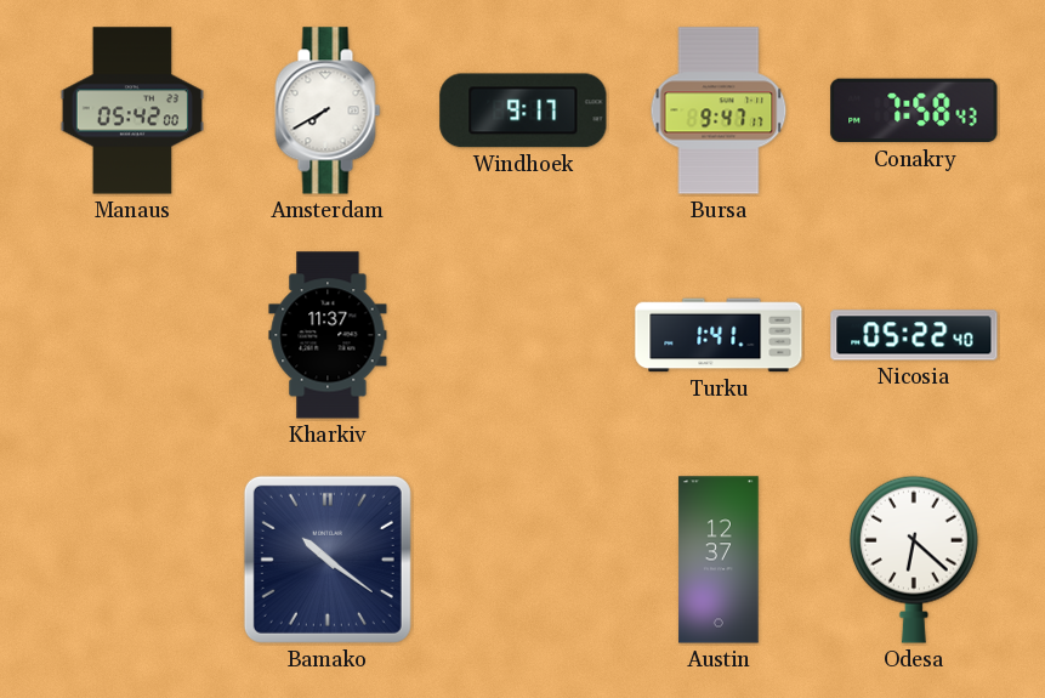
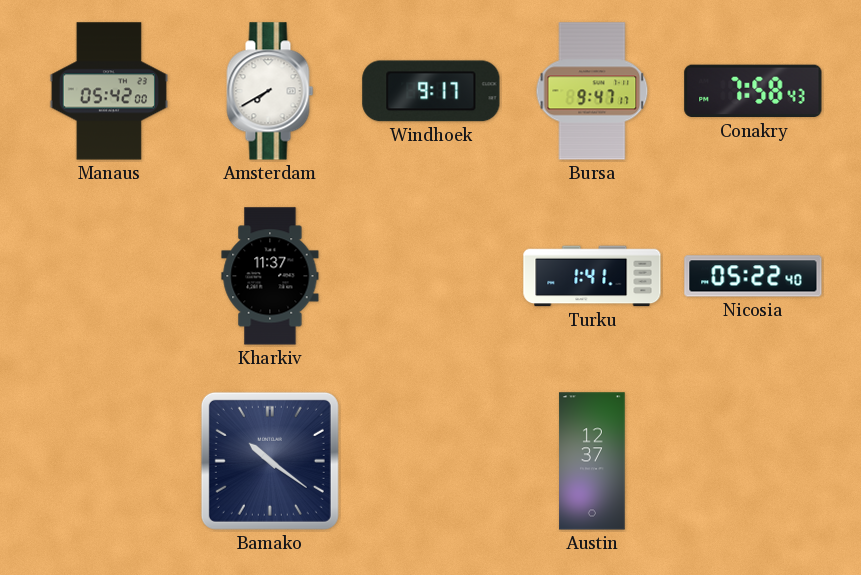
Odesa: 6:22 -> none
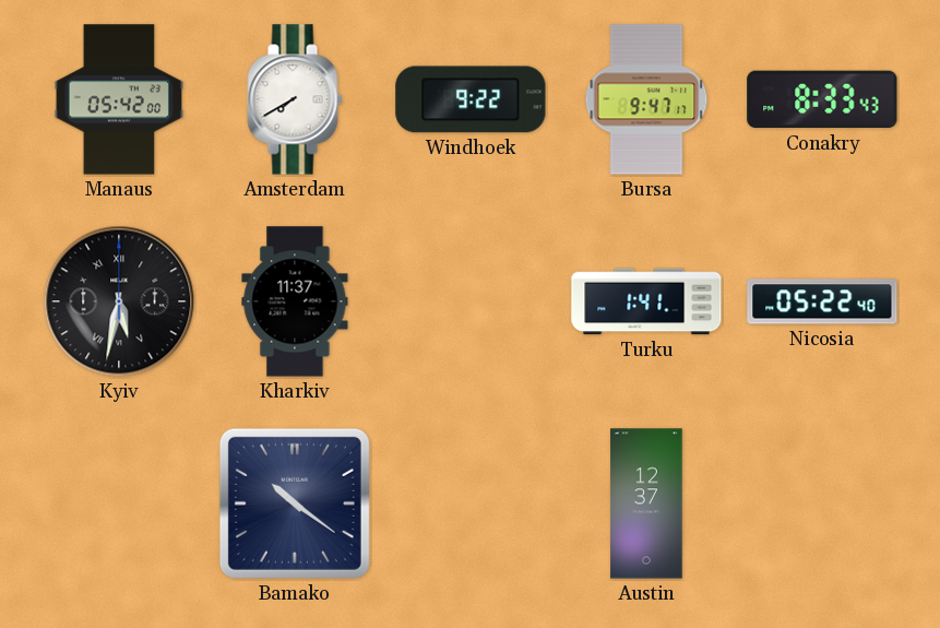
Windhoek: 9:17 -> 9:22
Conakry: 7:58 -> 8:33
Kyiv: none -> 5:32
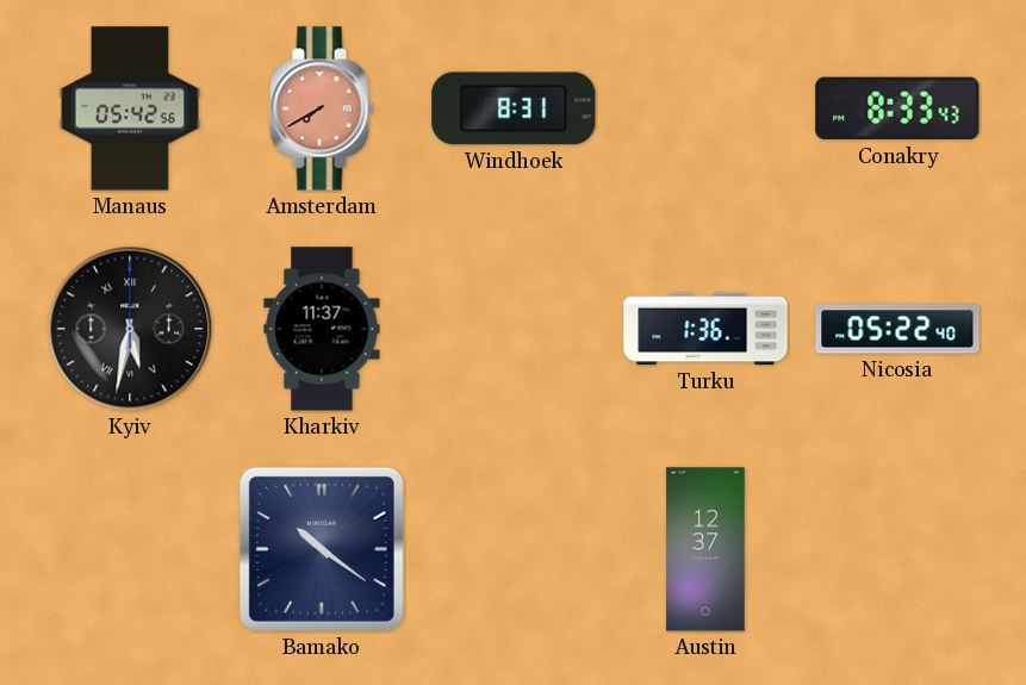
Manaus: 05:42:00 -> 05:42:56
Amsterdam dial: white -> salmon
Windhoek: 9:22 -> 8:31
Bursa: 9:47 -> none
Turku: 1:41 -> 1:36
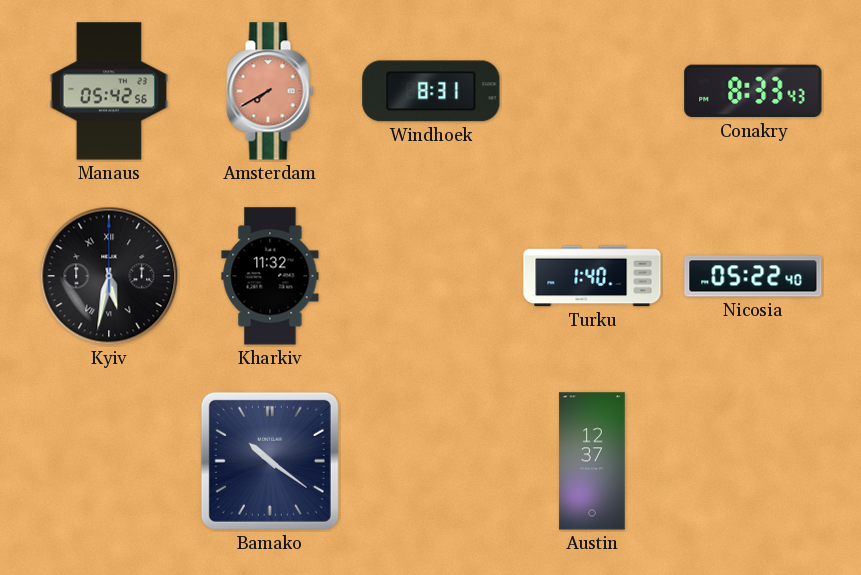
Kharkiv: 11:37 -> 11:32
Turku: 1:36 -> 1:40
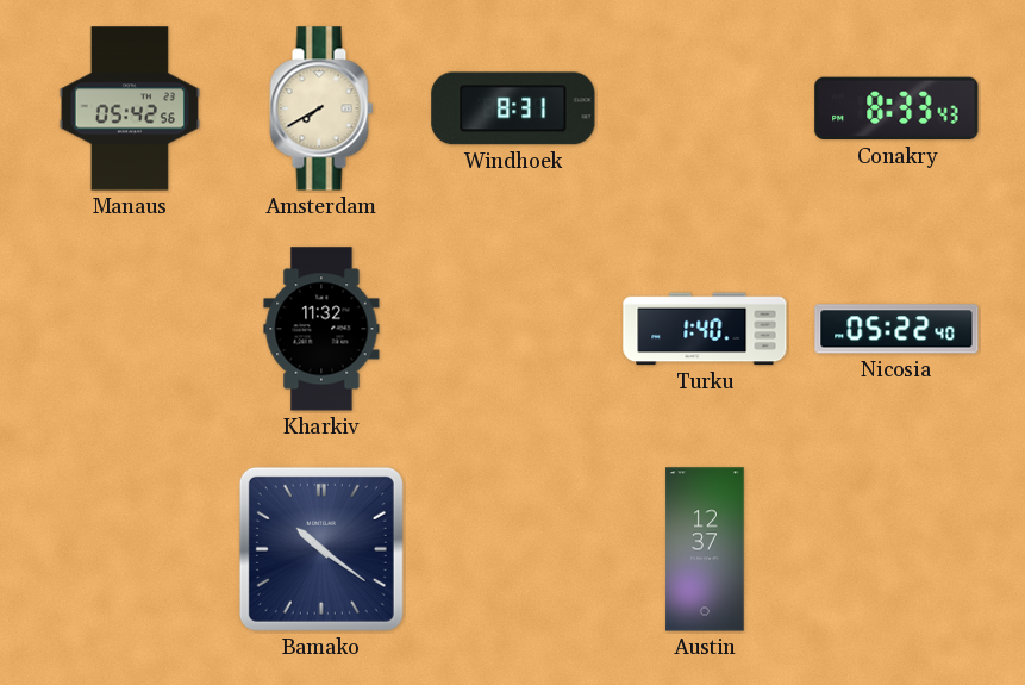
Amsterdam dial: salmon -> cream
Kyiv: 5:32 -> none
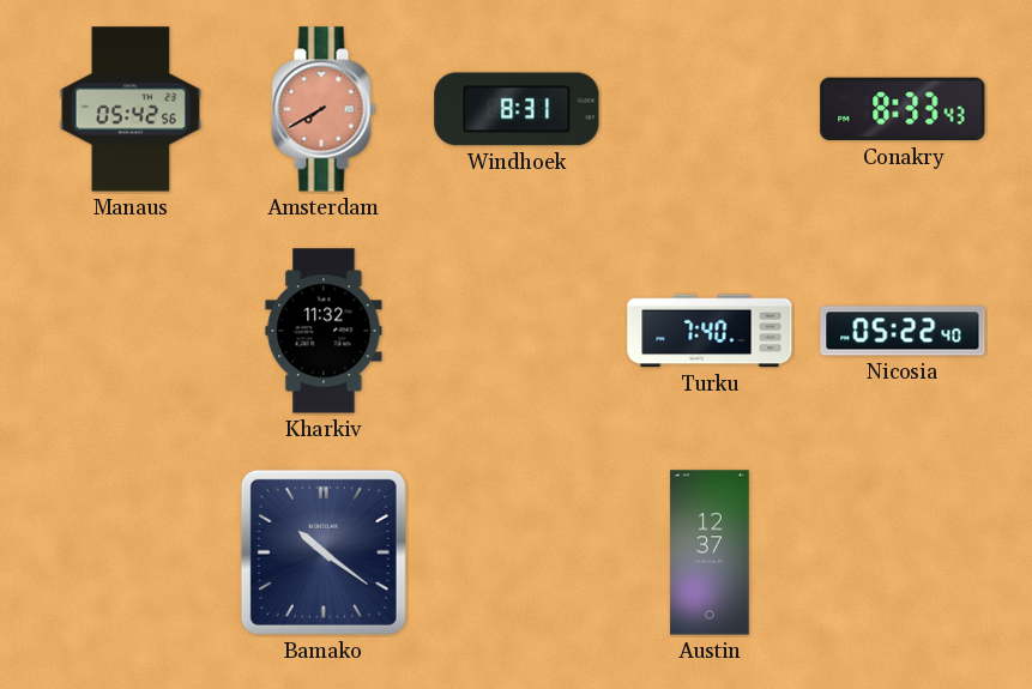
Amsterdam dial: cream -> salmon
Turku: 1:40 -> 7:40
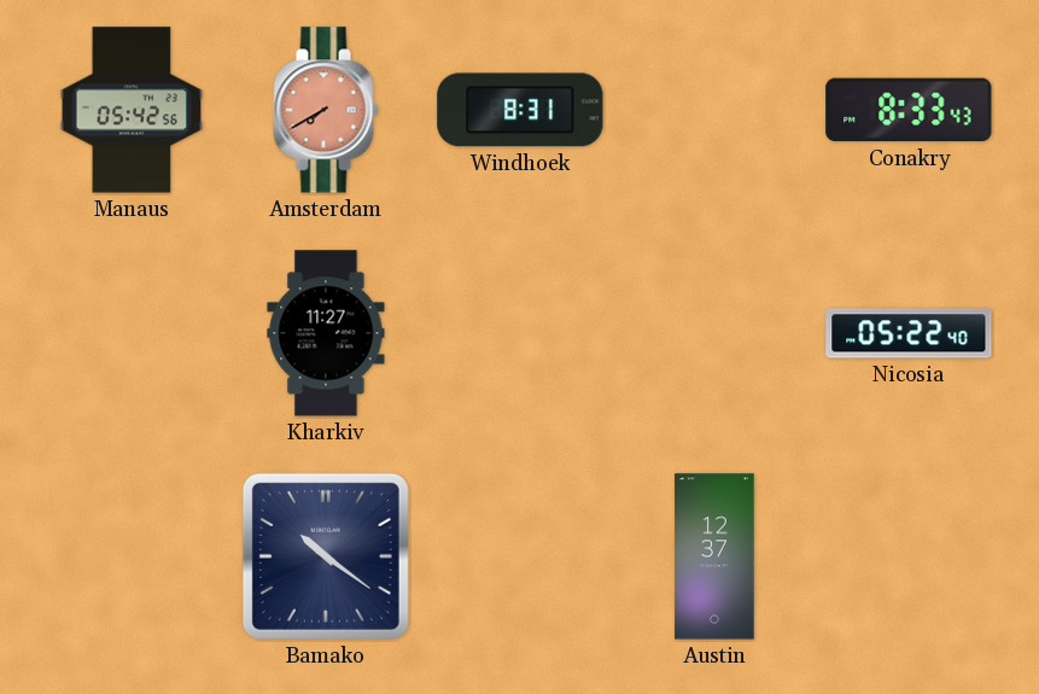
Kharkiv: 11:32 -> 11:27
Turku: 7:40 -> none
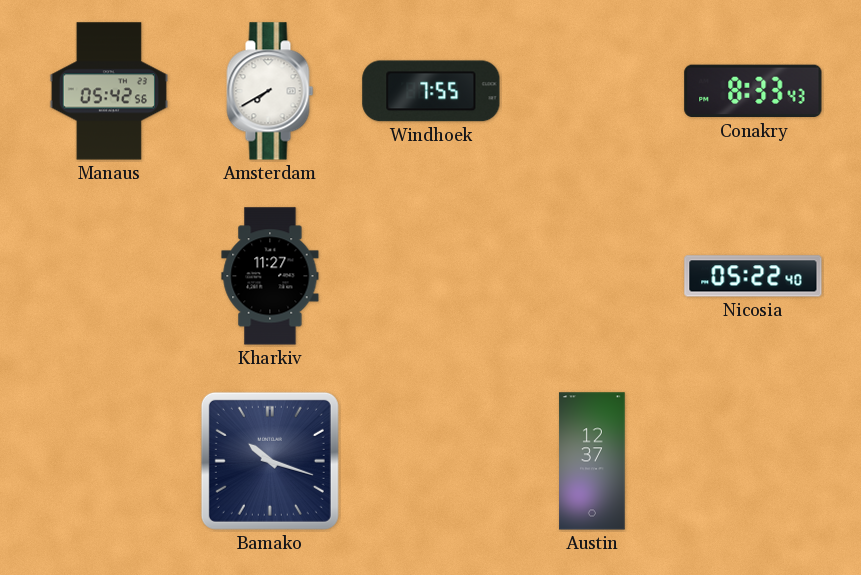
Amsterdam dial: salmon -> white
Windhoek: 8:31 -> 7:55
Bamako: 10:21 -> 10:18
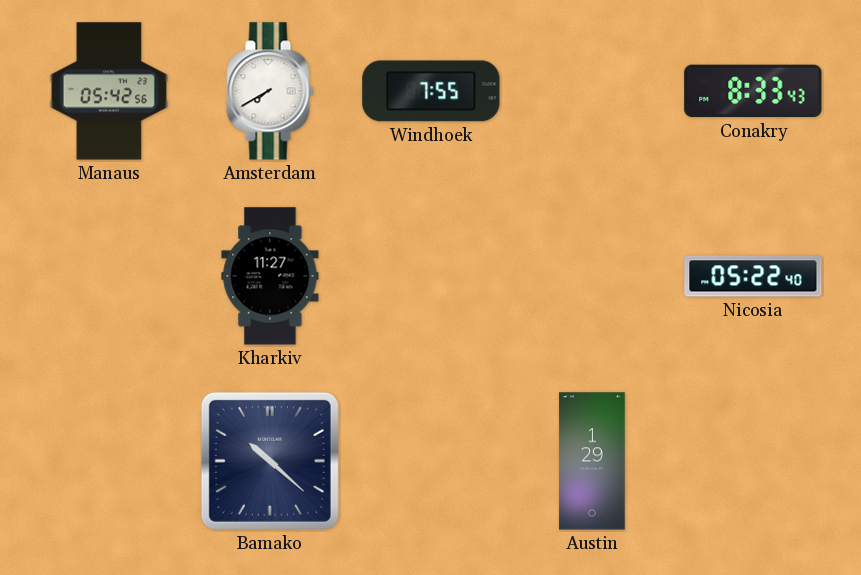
Bamako: 10:18 -> 10:22
Austin: 12:37 -> 1:29
